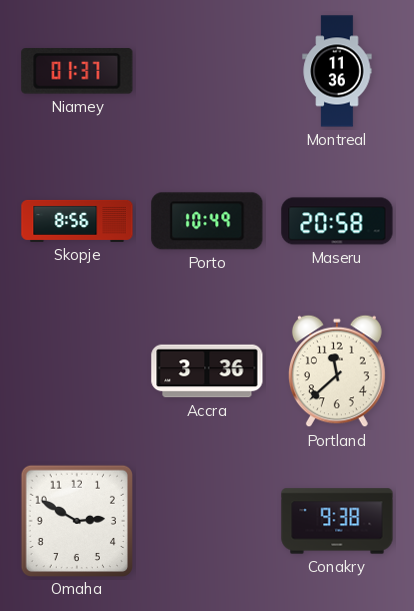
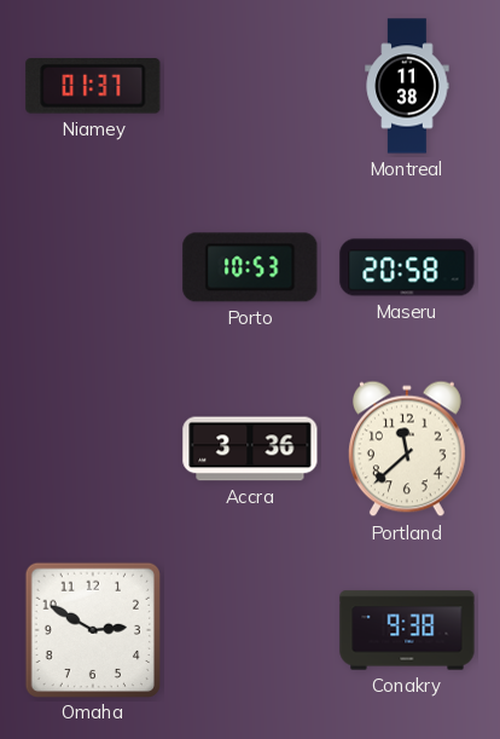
Montreal: 11:36 -> 11:38
Skopje: 8:56 -> none
Porto: 10:49 -> 10:53
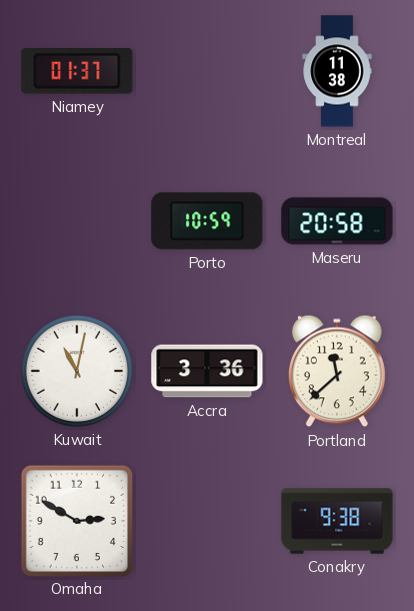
Porto: 10:53 -> 10:59
Kuwait: none -> 11:02
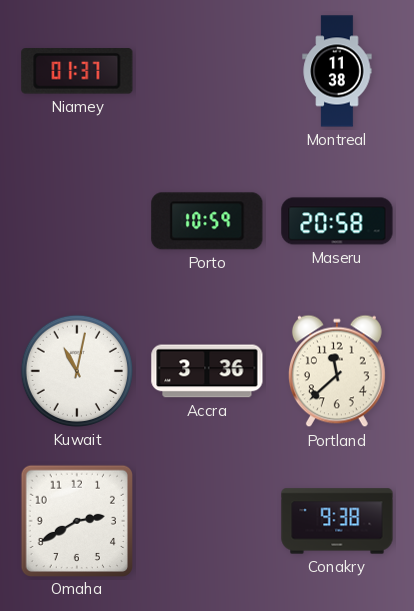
Omaha: 2:50 -> 2:40
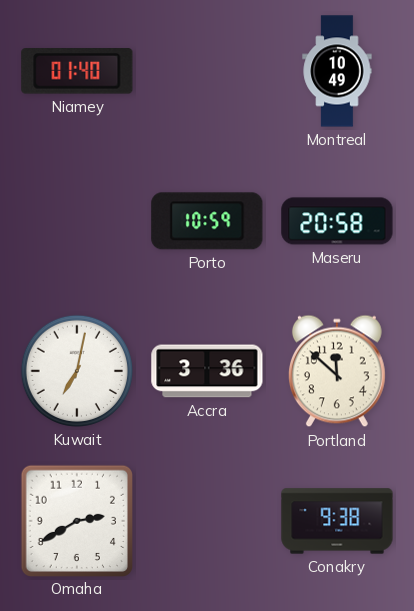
Niamey: 01:37 -> 01:40
Montreal: 11:38 -> 10:49
Kuwait: 11:02 -> 7:02
Portland: 11:38 -> 11:52
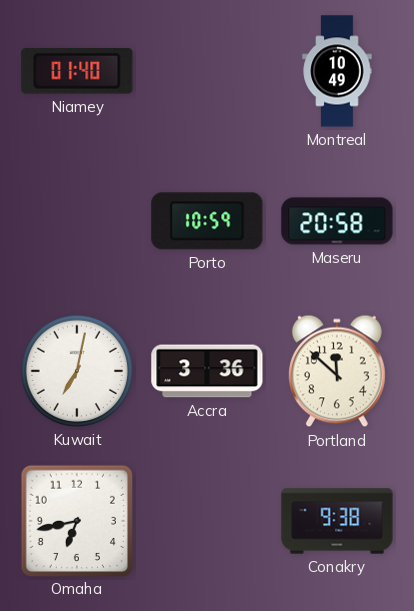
Omaha: 2:40 -> 6:43
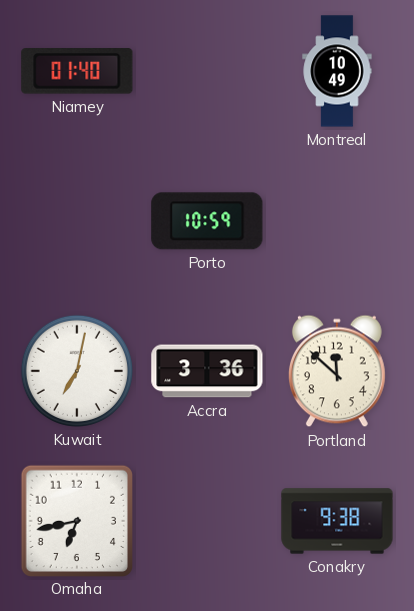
Maseru: 20:58 -> none
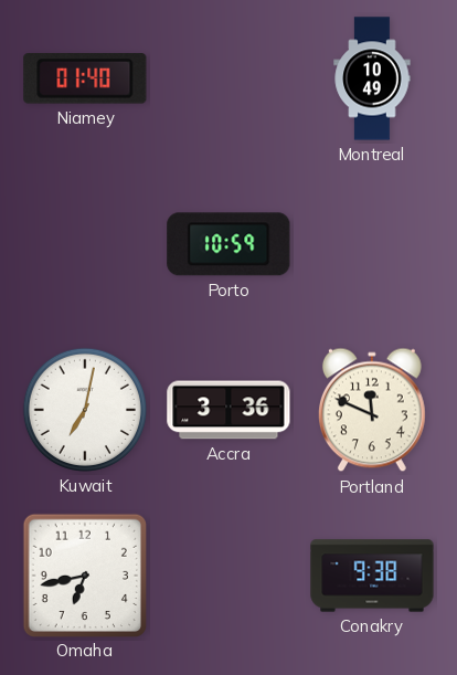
Portland: 11:52 -> 11:49
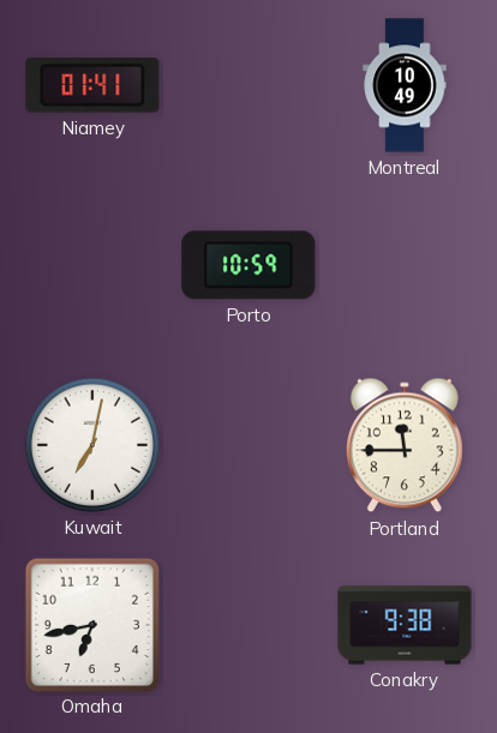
Niamey: 01:40 -> 01:41
Accra: 3:36 -> none
Portland: 11:49 -> 11:45
